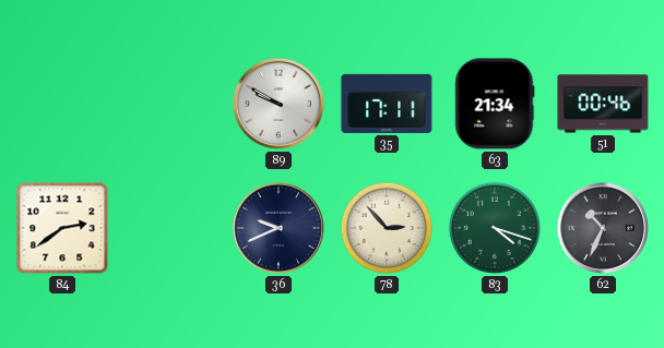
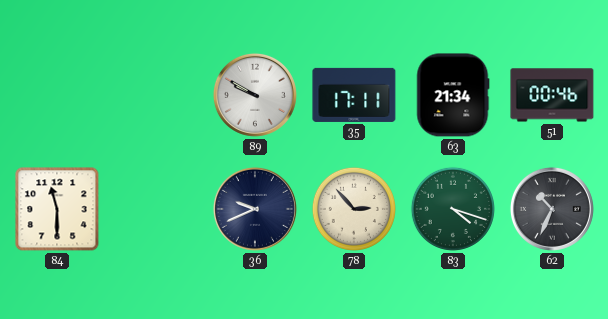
84: 2:39 -> 11:30
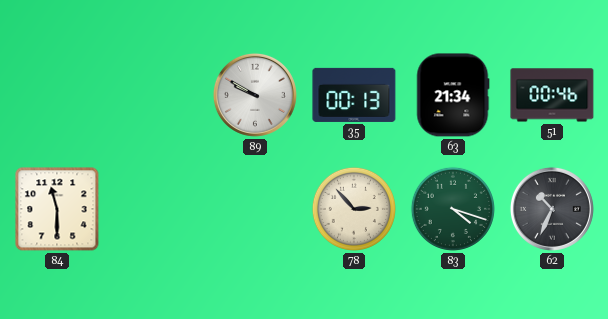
35: 17:11 -> 00:13
36: 9:41 -> none
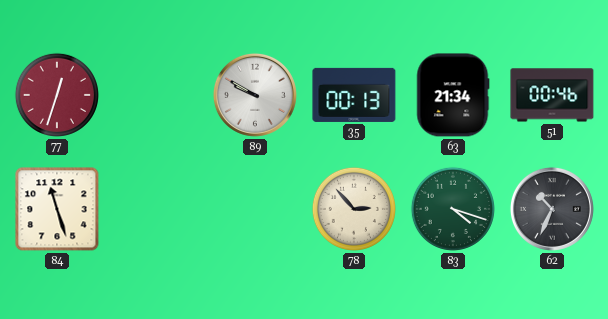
77: none -> 12:33
84: 11:30 -> 11:27
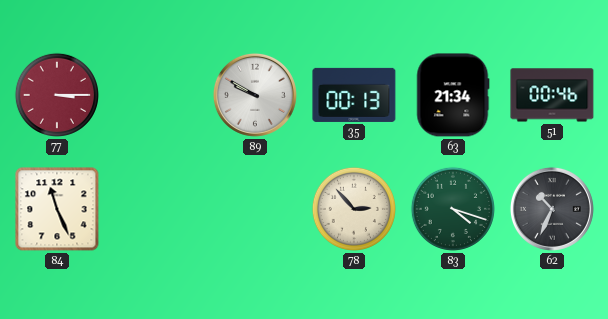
77: 12:33 -> 3:15
84: 11:27 -> 11:26
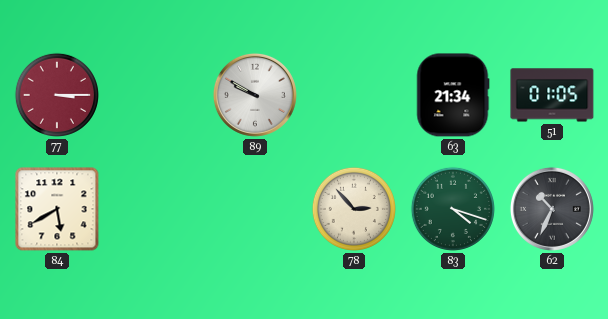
35: 00:13 -> none
51: 00:46 -> 01:05
84: 11:26 -> 5:40
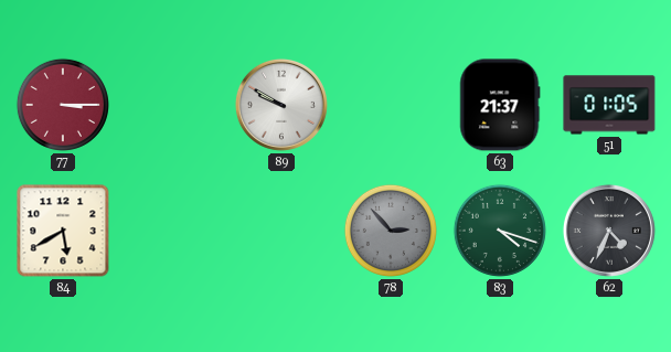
63: 21:34 -> 21:37
78 dial: cream -> grey
62: 10:34 -> 4:34
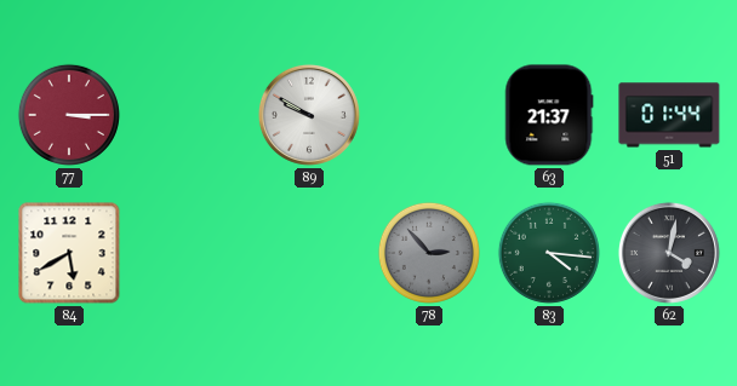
51: 01:05 -> 01:44
83: 4:18 -> 4:16
62: 4:34 -> 4:02
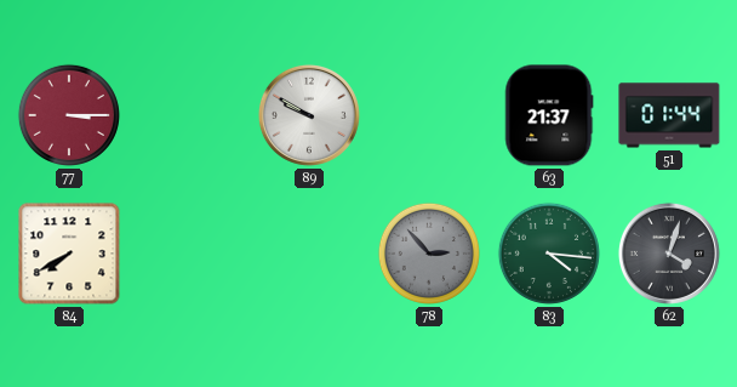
84: 5:40 -> 7:40
62: 4:02 -> 4:03
